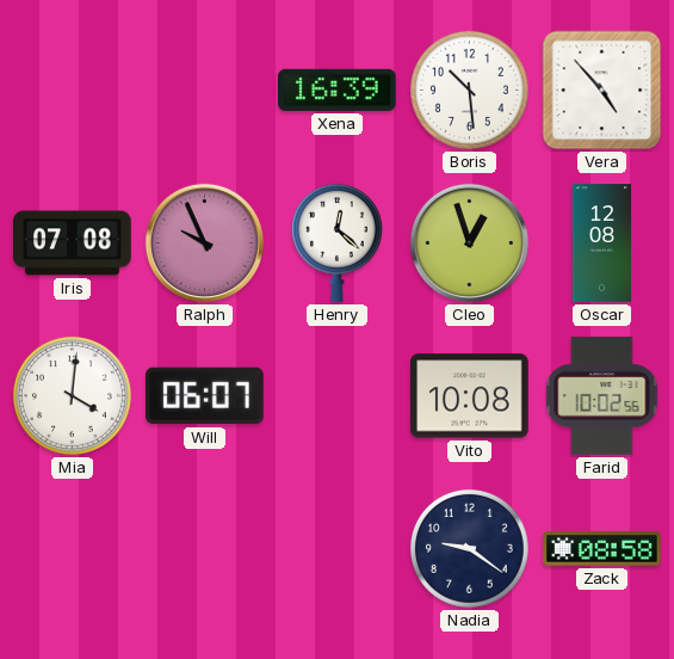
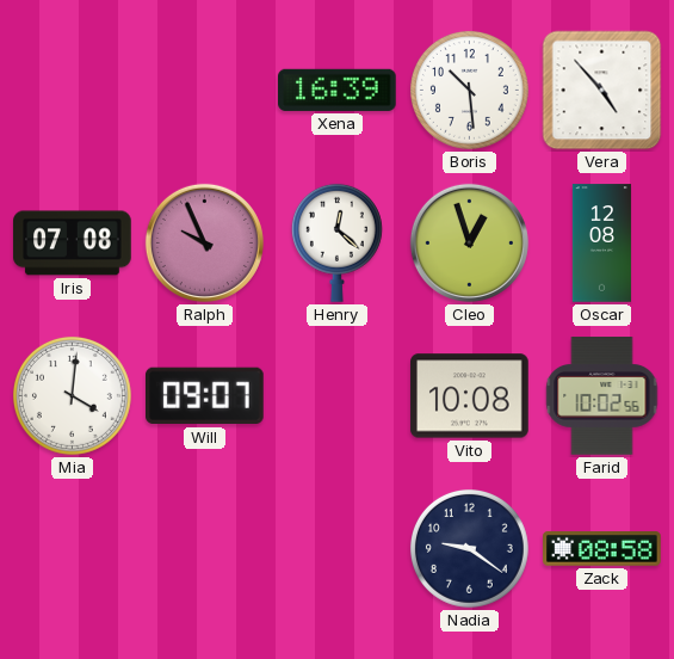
Will: 06:07 -> 09:07
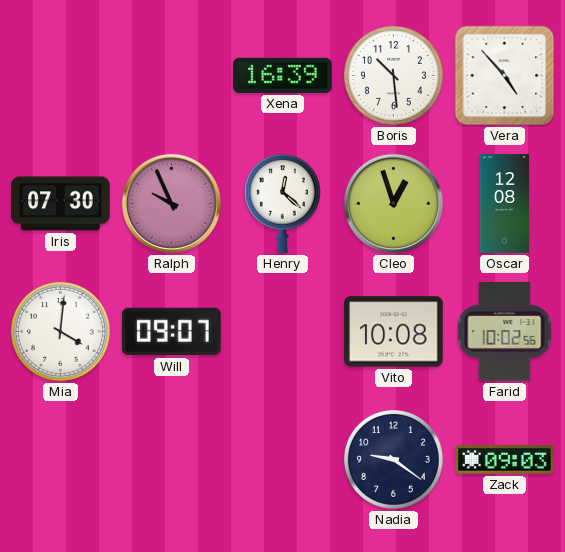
Iris: 07:08 -> 07:30
Zack: 08:58 -> 09:03
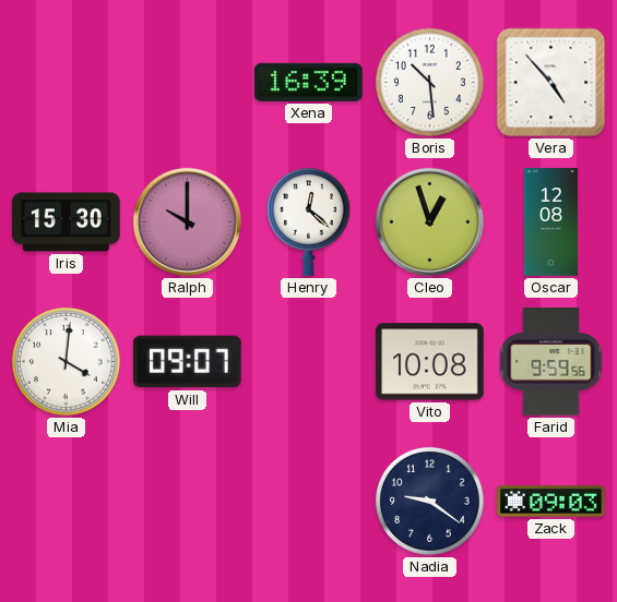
Iris: 07:30 -> 15:30
Ralph: 9:56 -> 10:00
Farid: 10:02 -> 9:59
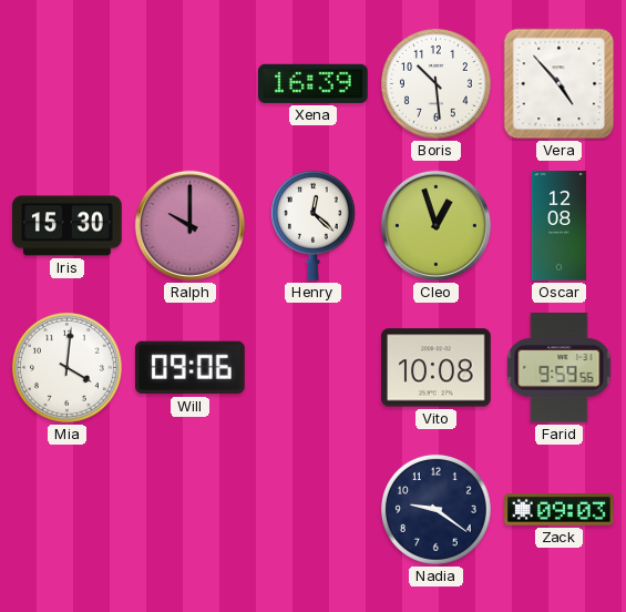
Will: 09:07 -> 09:06
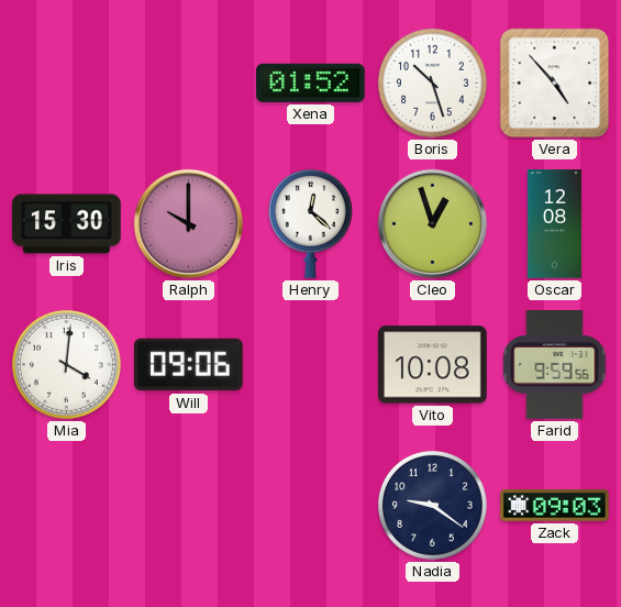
Xena: 16:39 -> 01:52
Boris: 10:29 -> 10:27
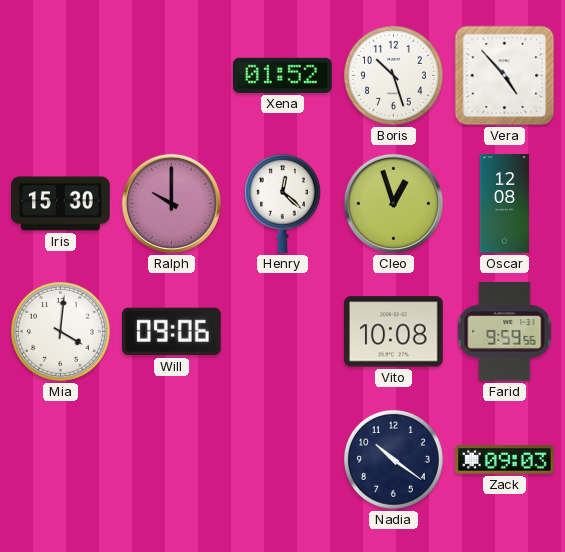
Nadia: 9:21 -> 10:21
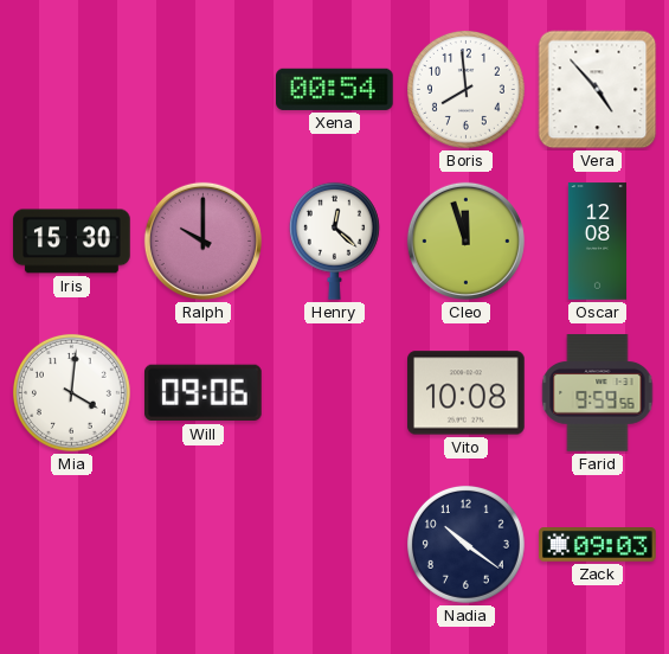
Xena: 01:52 -> 00:54
Boris: 10:27 -> 7:59
Cleo: 12:57 -> 11:57
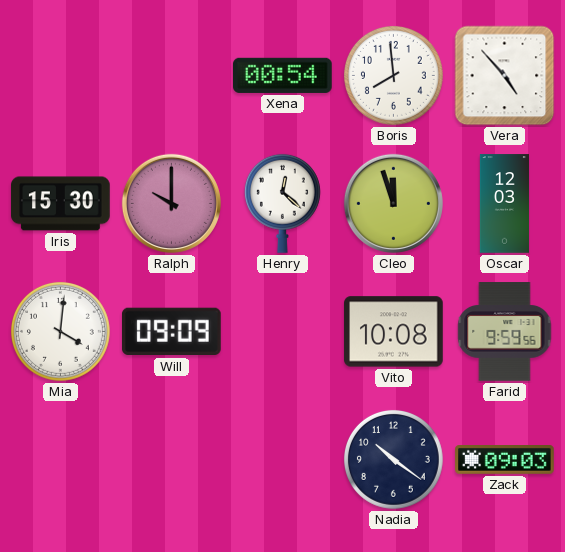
Oscar: 12:08 -> 12:03
Will: 09:06 -> 09:09
